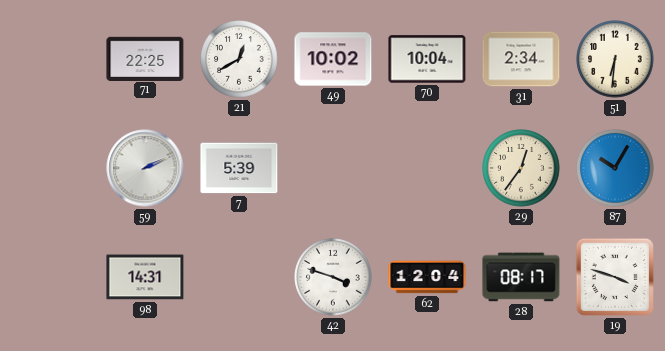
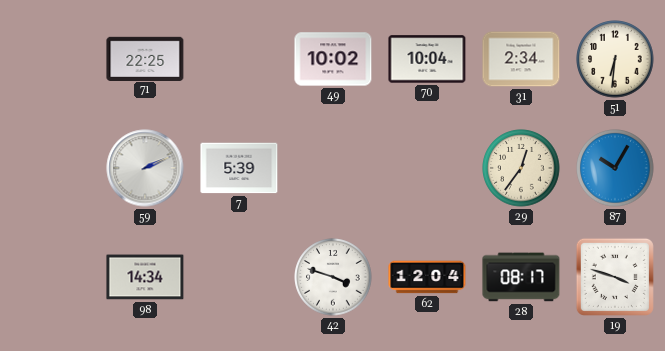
21: 12:40 -> none
98: 14:31 -> 14:34
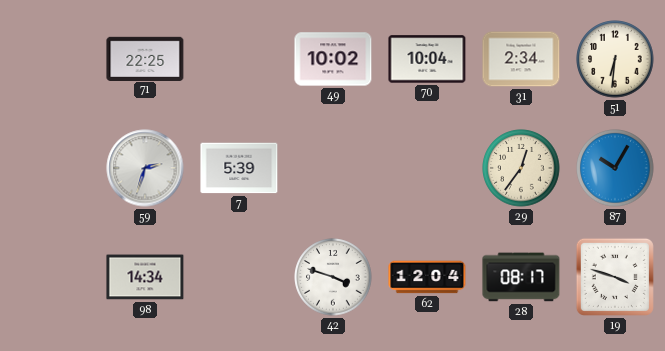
59: 2:11 -> 2:33
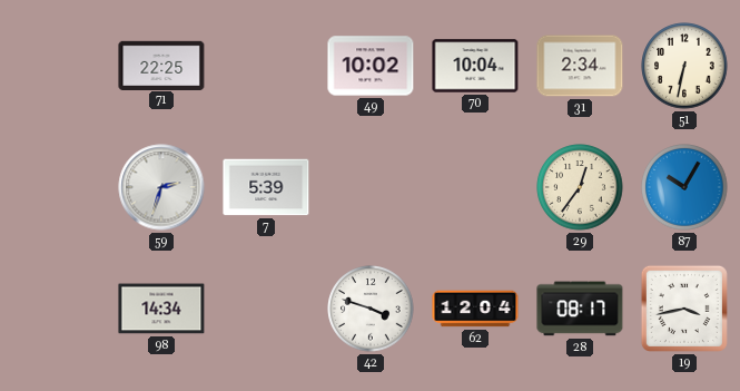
51: 6:31 -> 6:32
19: 3:48 -> 3:43
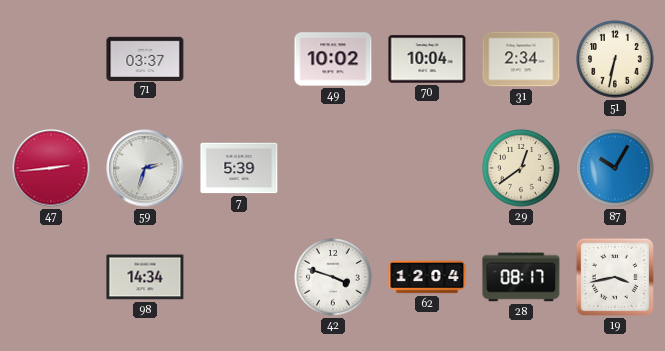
71: 22:25 -> 03:37
47: none -> 2:44
29: 12:36 -> 12:39
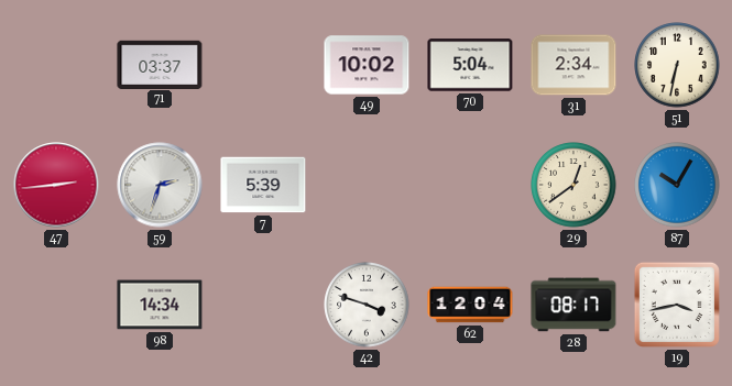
70: 10:04 -> 5:04
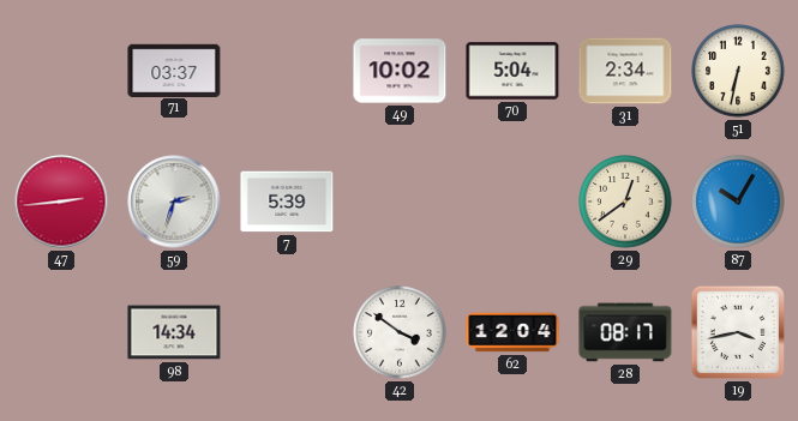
42: 3:48 -> 3:51
